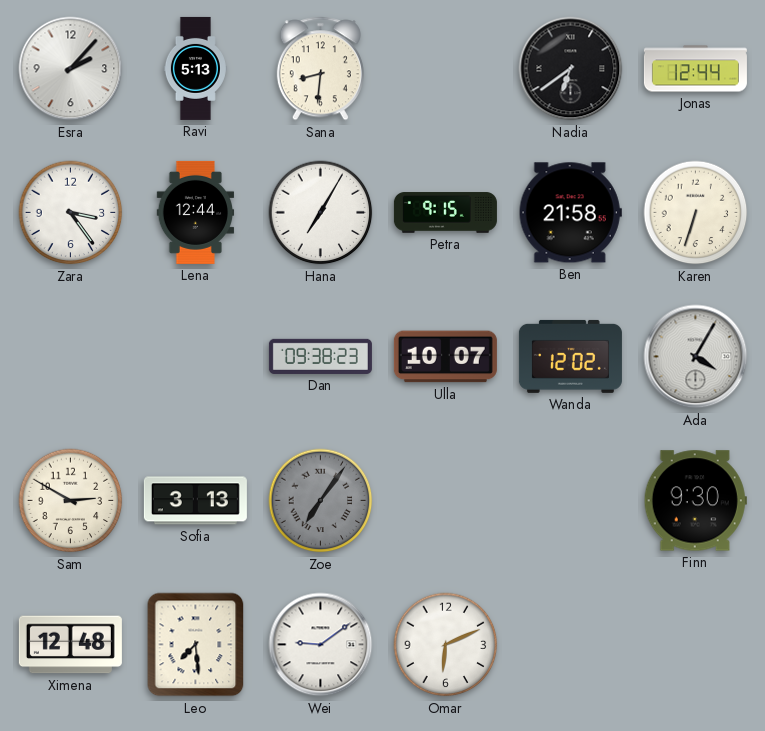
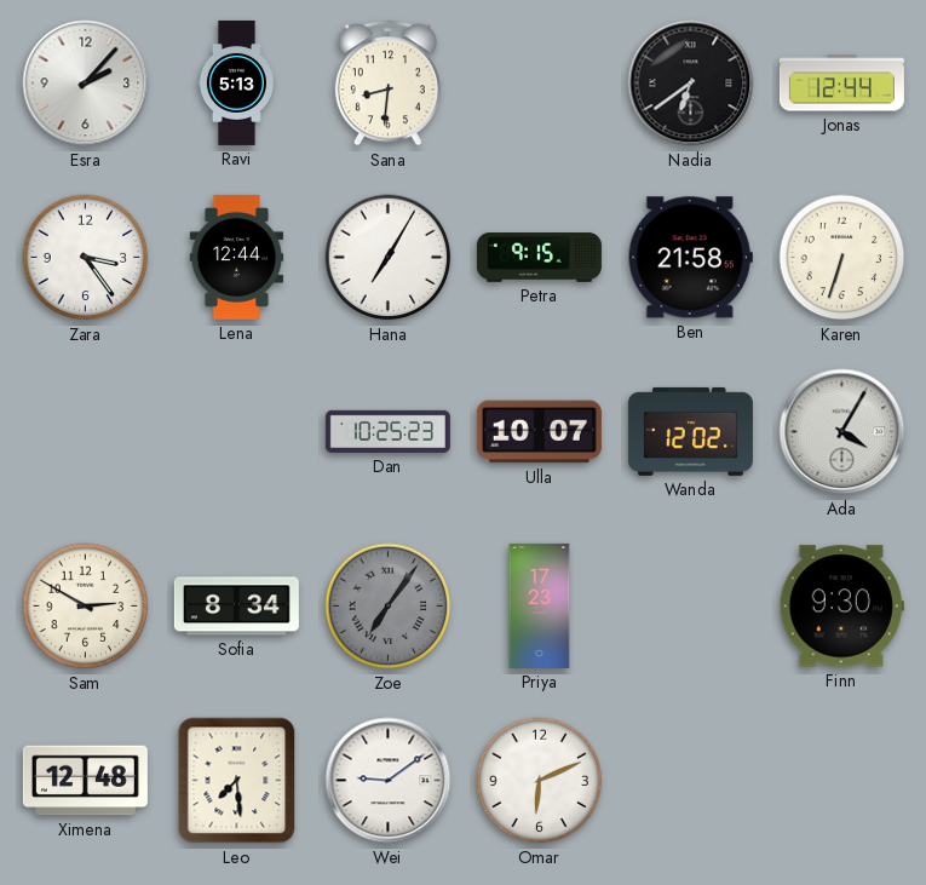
Dan: 09:38 -> 10:25
Sofia: 3:13 -> 8:34
Priya: none -> 17:23
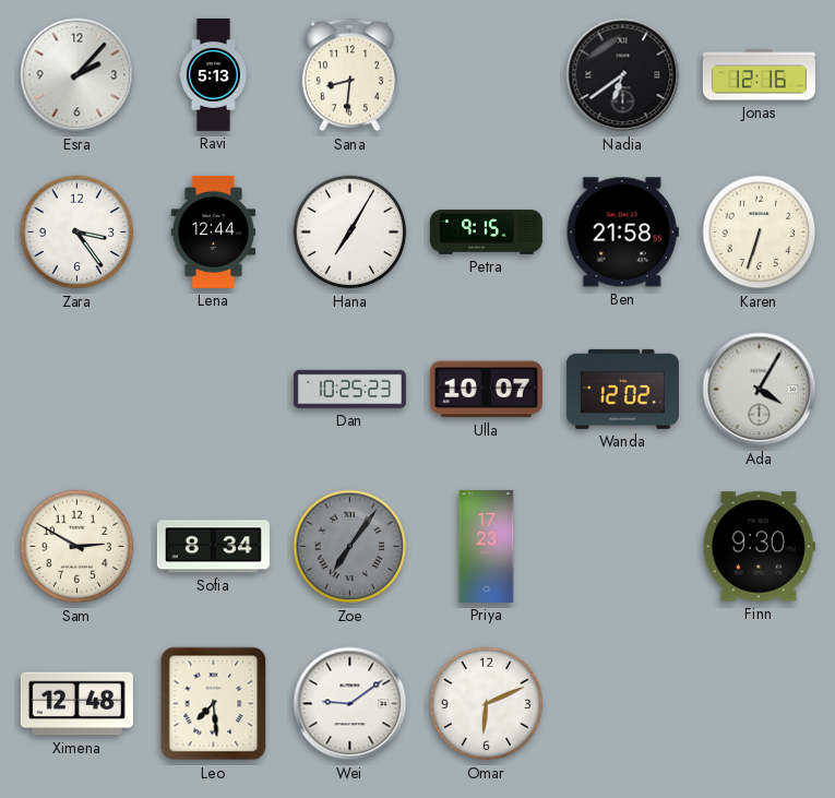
Jonas: 12:44 -> 12:16
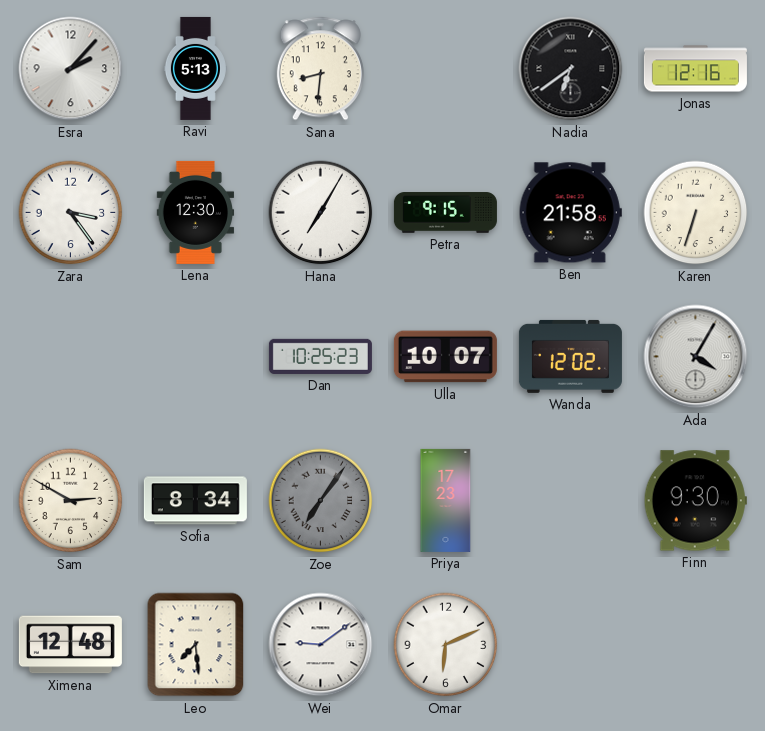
Lena: 12:44 -> 12:30
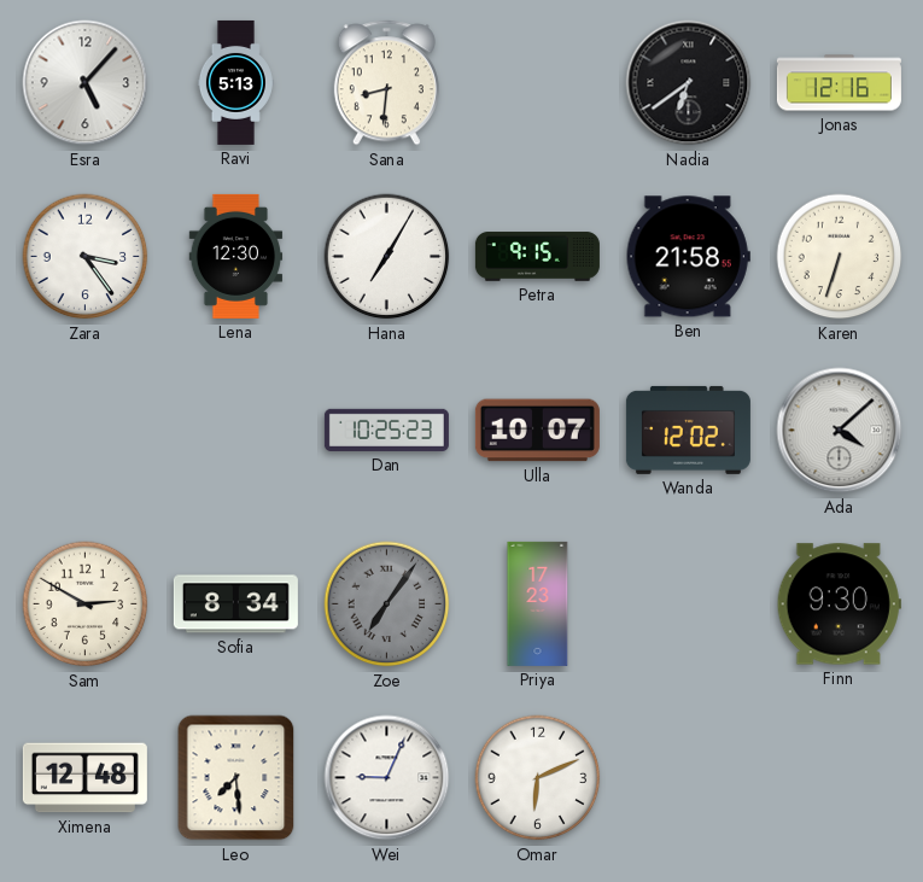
Esra: 2:07 -> 5:07
Ada: 4:05 -> 4:08
Wei: 9:09 -> 9:04
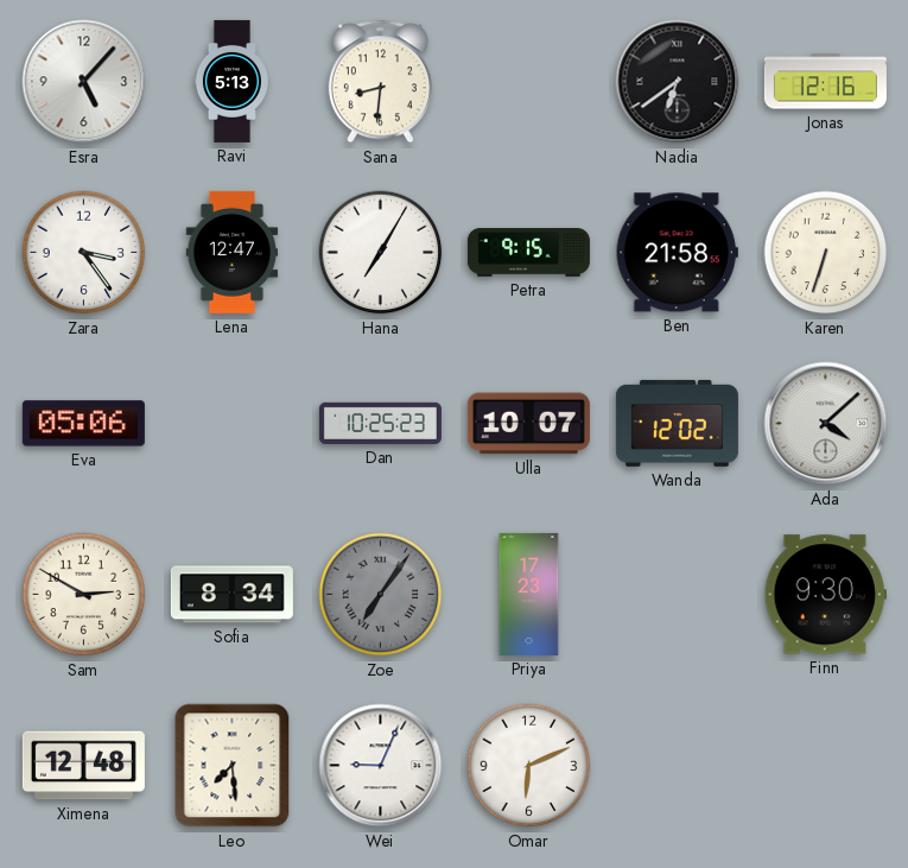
Lena: 12:30 -> 12:47
Eva: none -> 05:06
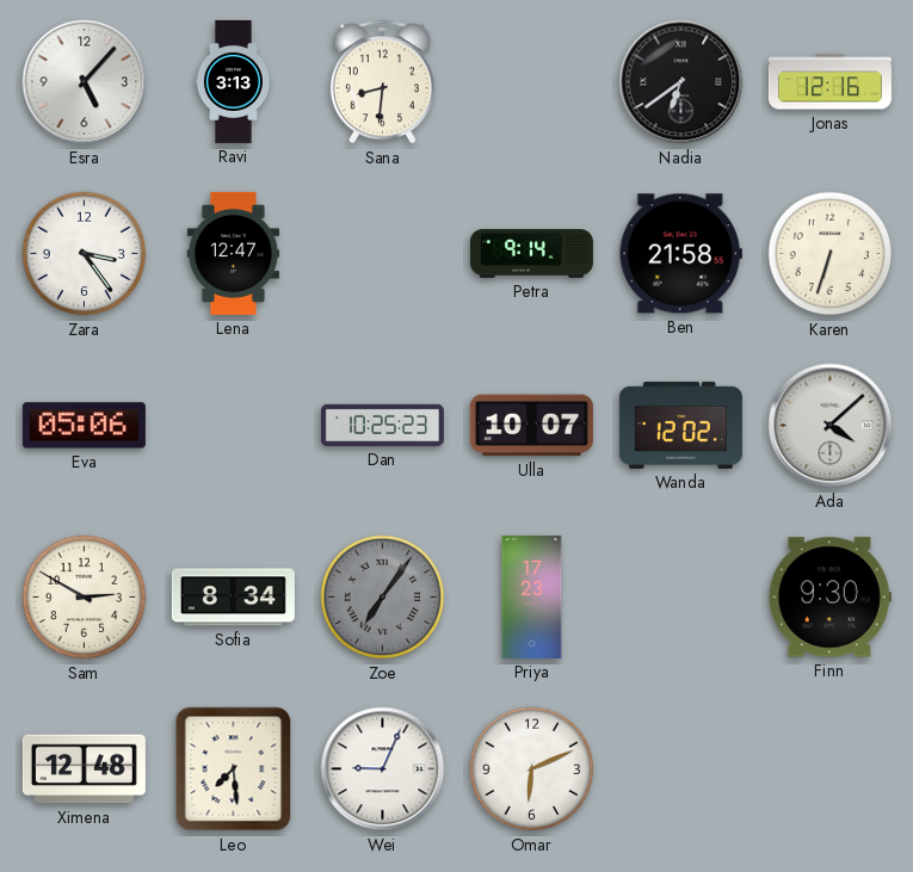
Ravi: 5:13 -> 3:13
Hana: 7:05 -> none
Petra: 9:15 -> 9:14
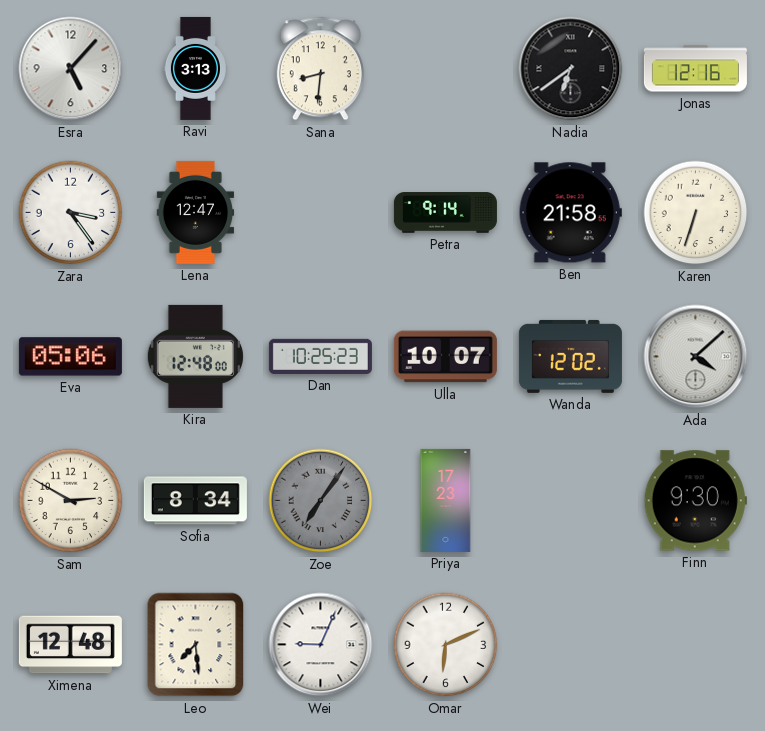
Kira: none -> 12:48
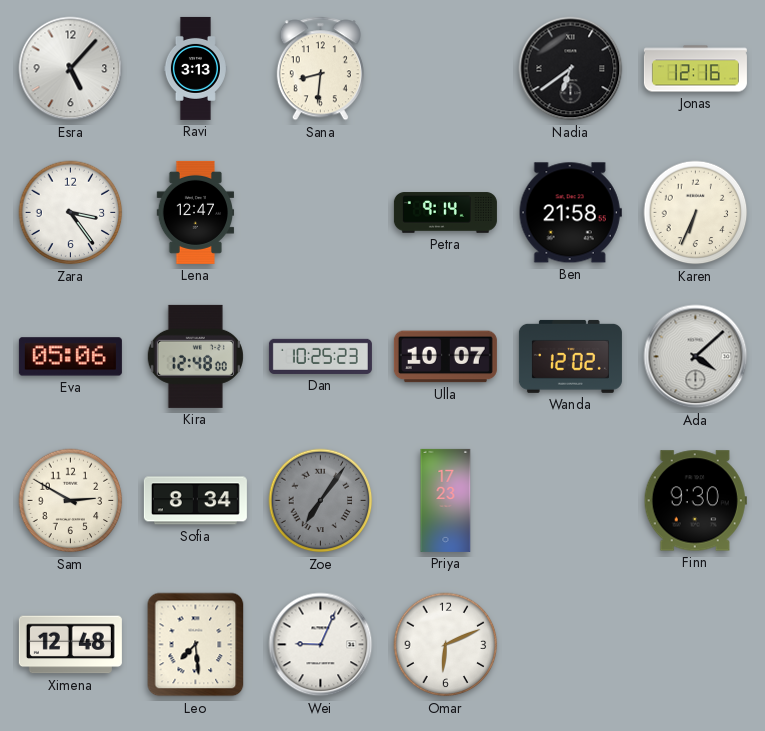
Karen: 6:33 -> 6:34
